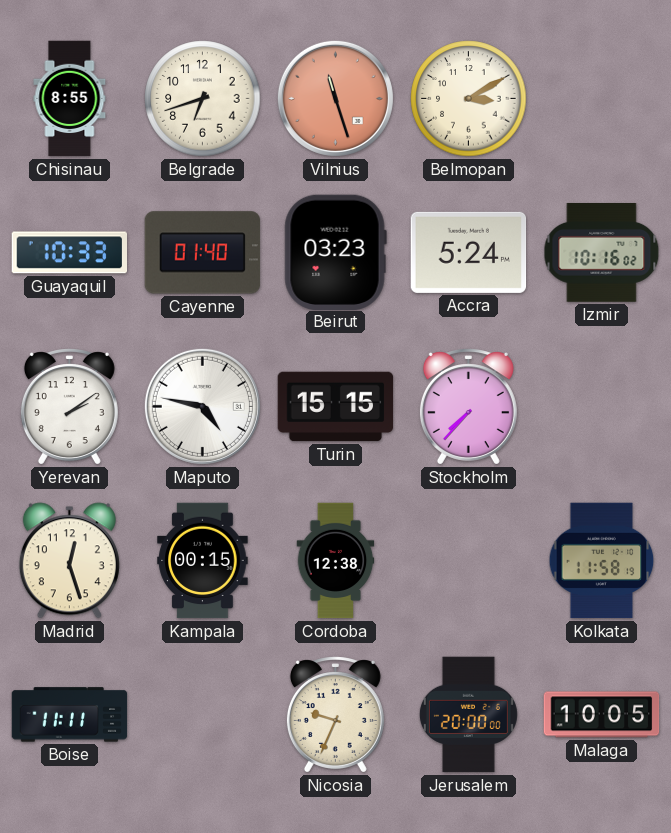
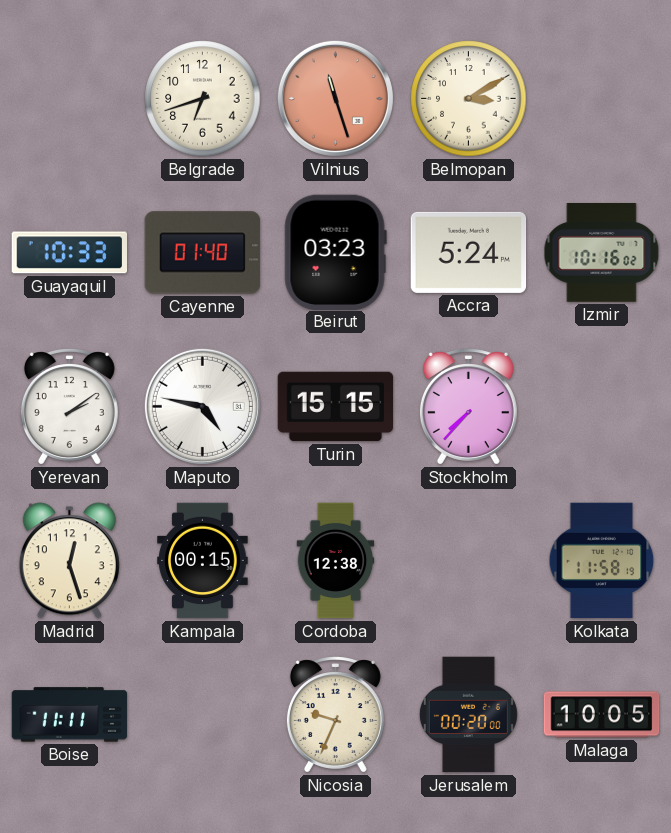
Chisinau: 8:55 -> none
Jerusalem: 20:00 -> 00:20
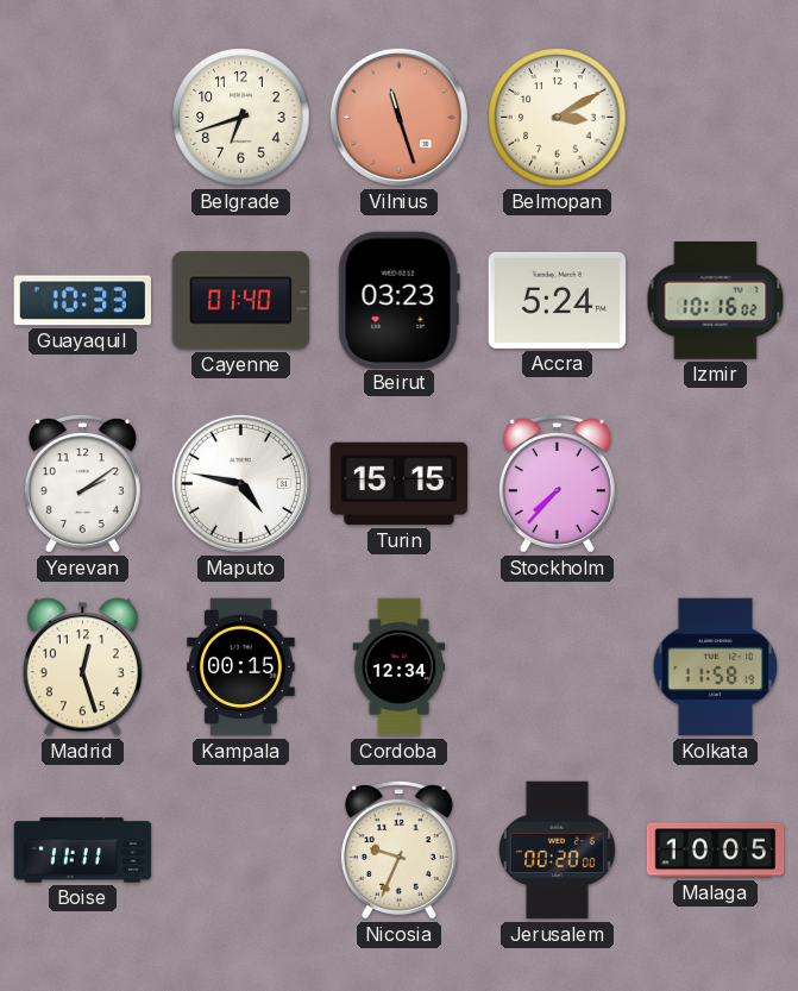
Cordoba: 12:38 -> 12:34
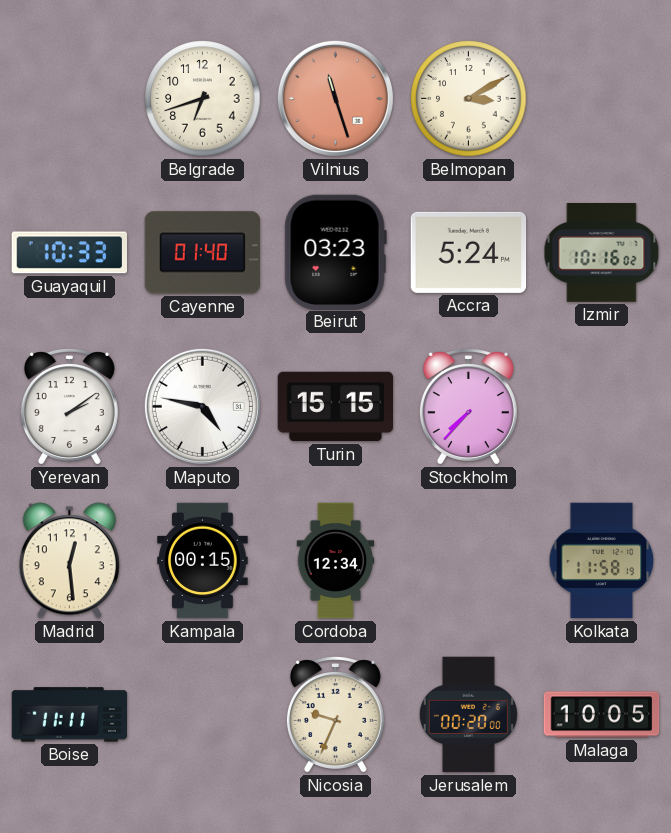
Madrid: 12:27 -> 12:29
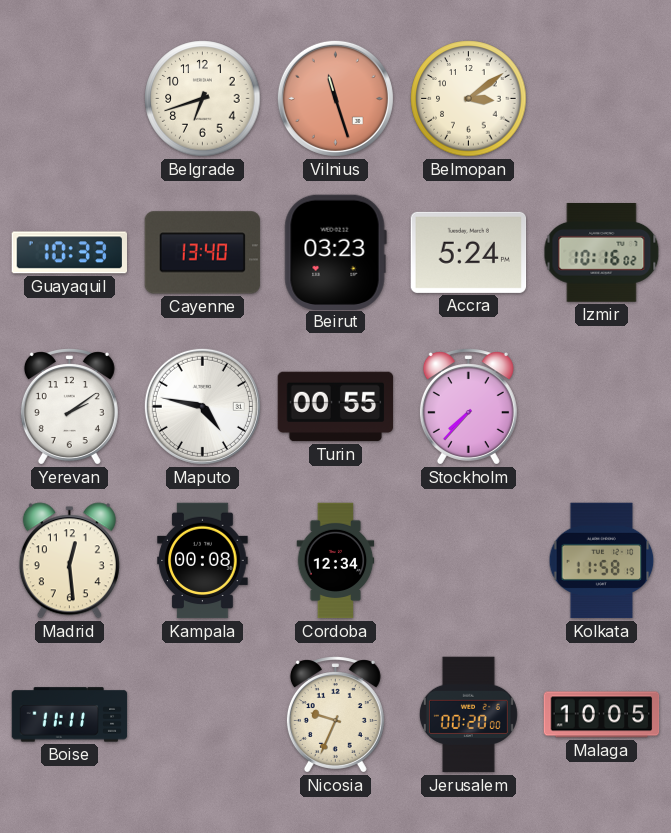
Belmopan: 3:10 -> 3:09
Cayenne: 01:40 -> 13:40
Turin: 15:15 -> 00:55
Kampala: 00:15 -> 00:08
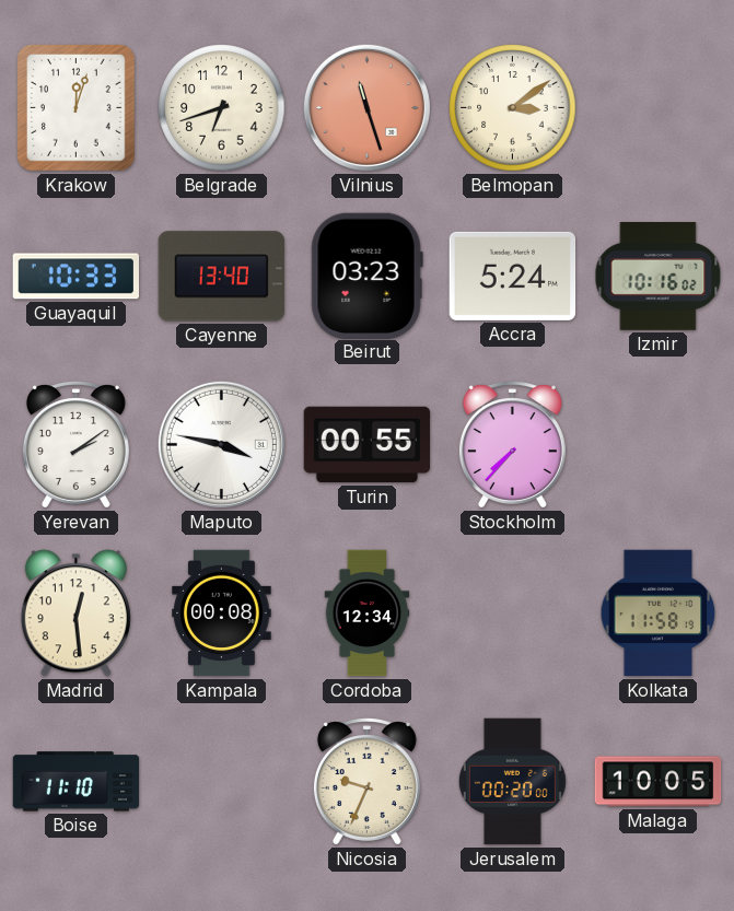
Krakow: none -> 12:03
Maputo: 4:47 -> 3:47
Boise: 11:11 -> 11:10
